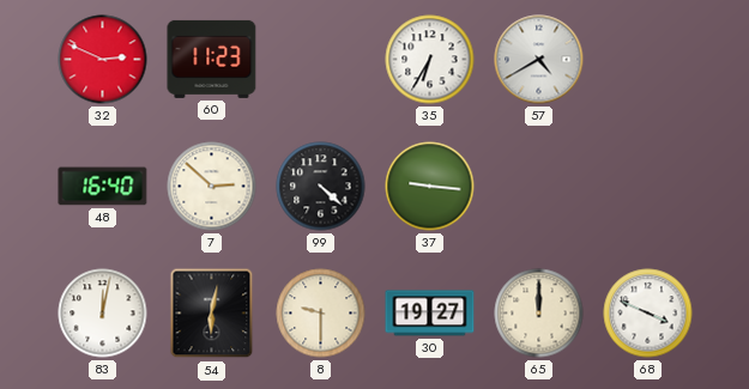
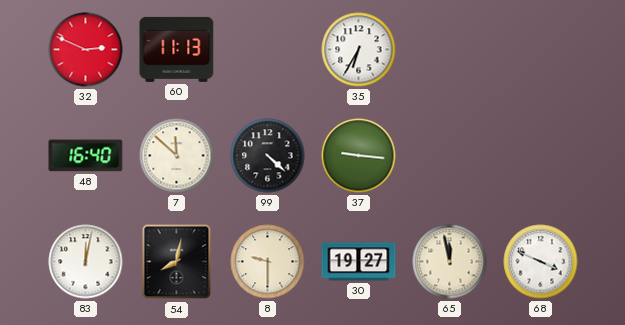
60: 11:23 -> 11:13
57: 4:40 -> none
7: 2:52 -> 11:52
54: 6:02 -> 8:02
65: 12:00 -> 11:58
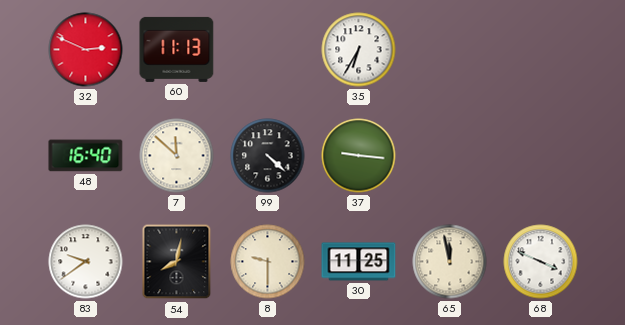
83: 12:02 -> 9:39
30: 19:27 -> 11:25
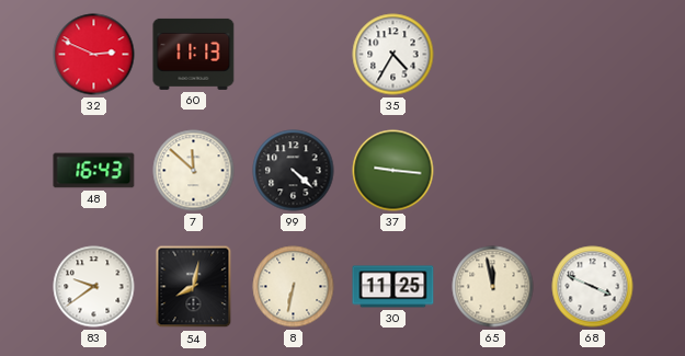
35: 6:35 -> 4:35
48: 16:40 -> 16:43
8: 9:30 -> 6:32
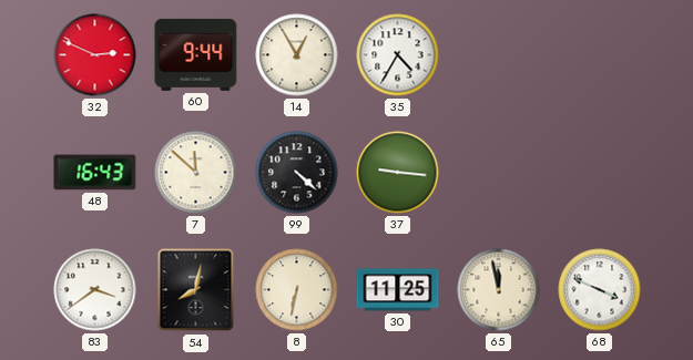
60: 11:13 -> 9:44
14: none -> 12:55
83: 9:39 -> 3:39
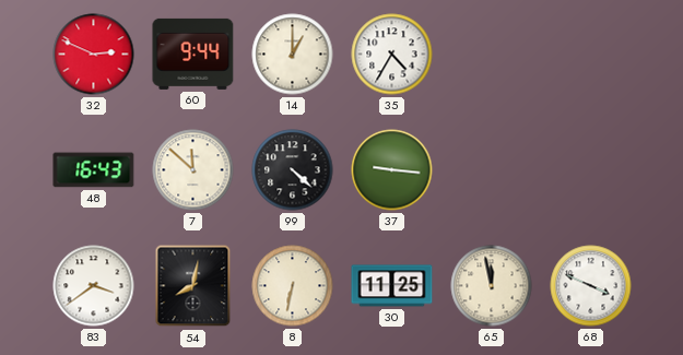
14: 12:55 -> 1:00
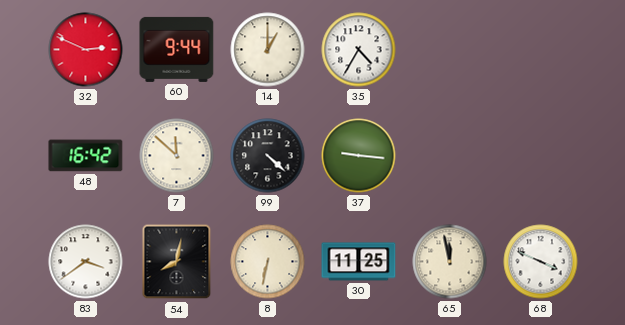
48: 16:43 -> 16:42
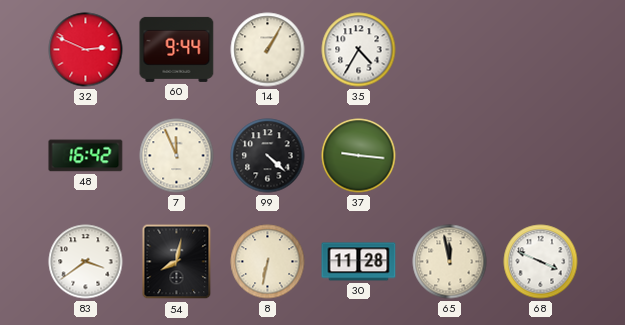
14: 1:00 -> 1:05
7: 11:52 -> 11:56
30: 11:25 -> 11:28
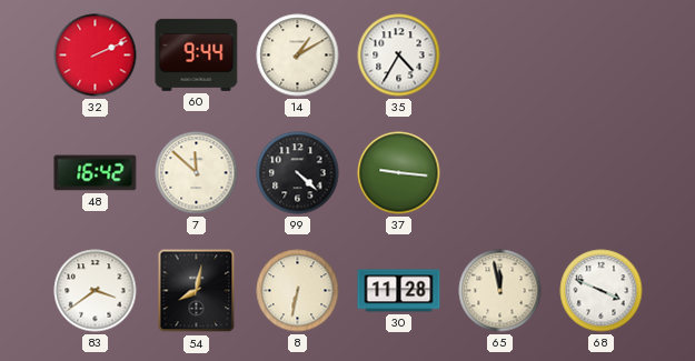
32: 2:49 -> 2:11
14: 1:05 -> 1:10
7: 11:56 -> 11:52
